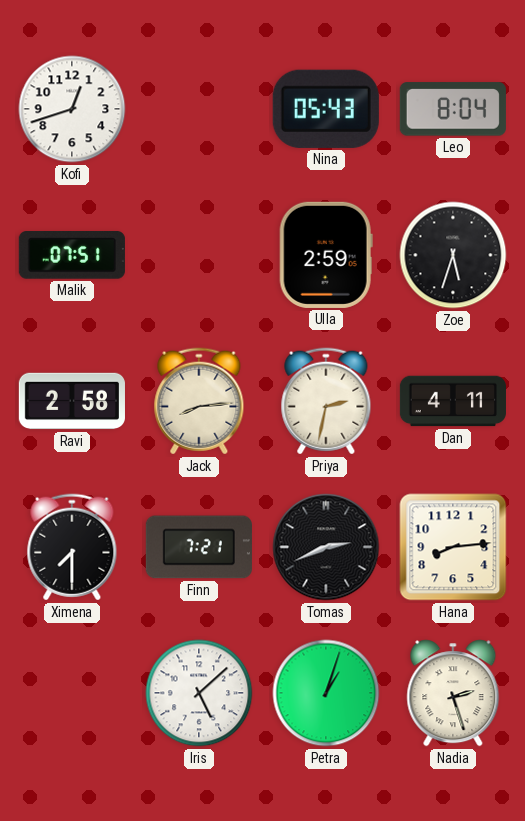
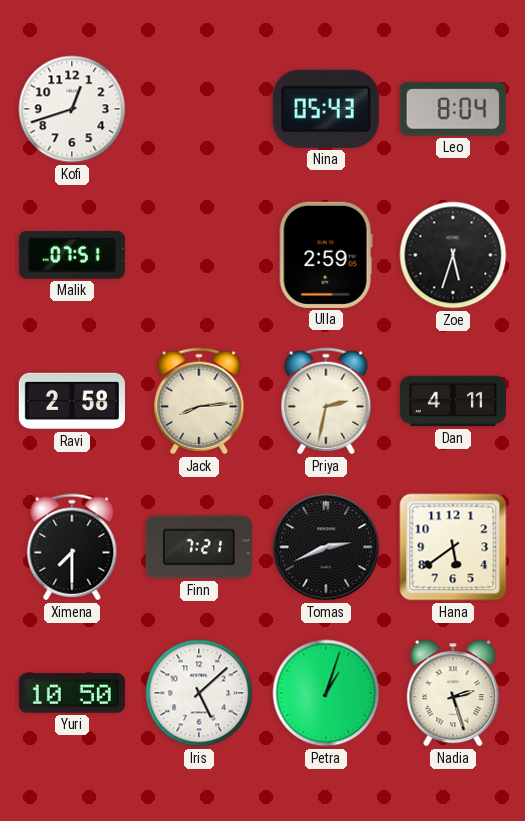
Hana: 8:14 -> 5:39
Yuri: none -> 10:50
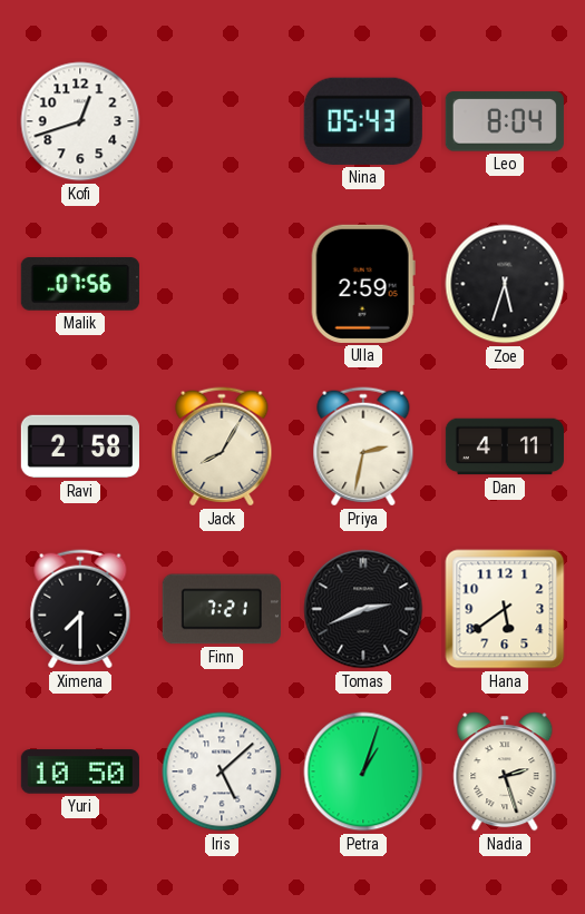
Malik: 07:51 -> 07:56
Jack: 8:14 -> 8:05
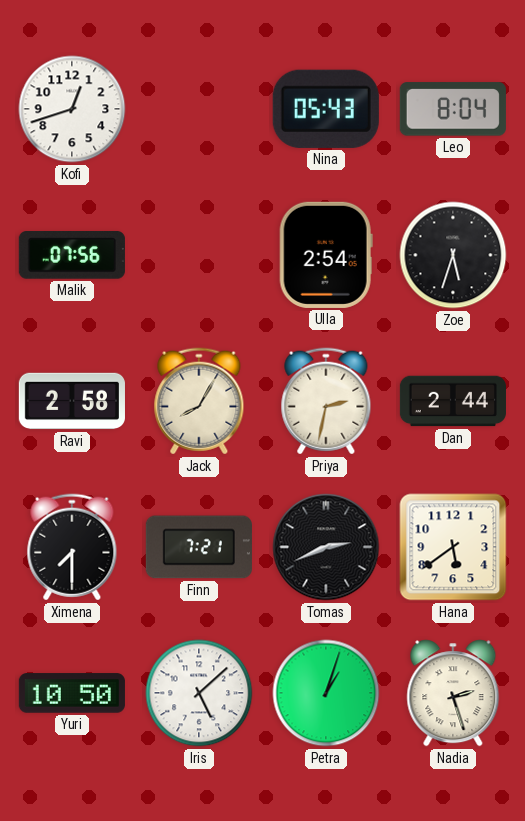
Ulla: 2:59 -> 2:54
Dan: 4:11 -> 2:44
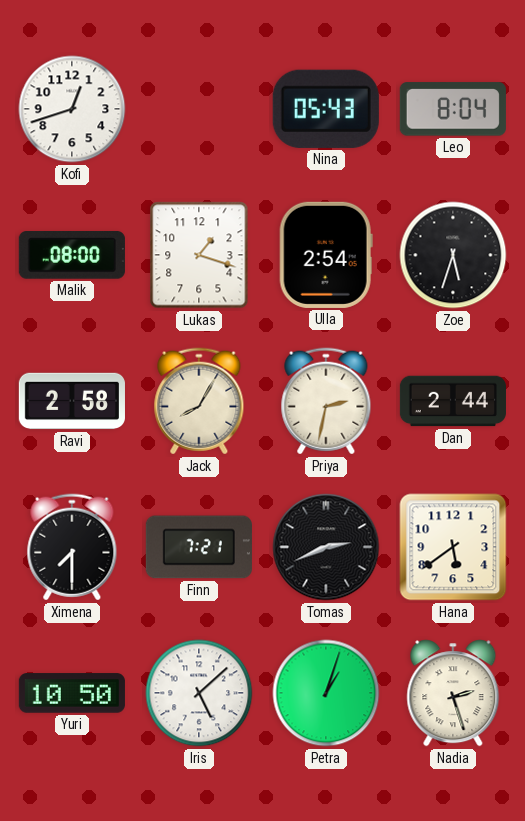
Malik: 07:56 -> 08:00
Lukas: none -> 1:18
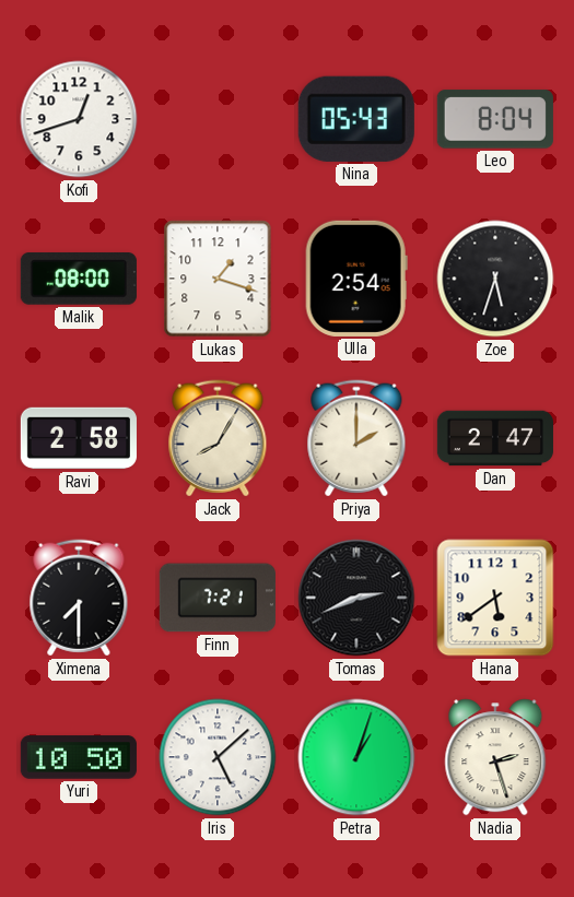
Priya: 2:32 -> 2:00
Dan: 2:44 -> 2:47
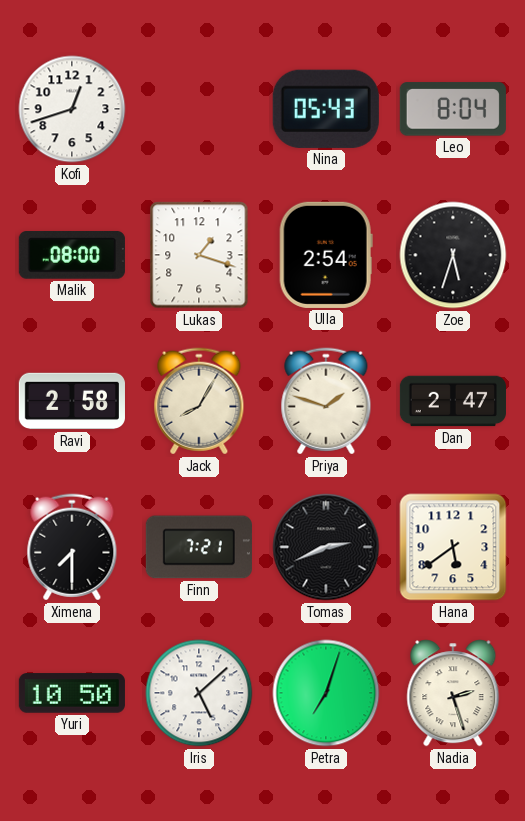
Priya: 2:00 -> 1:48
Petra: 1:03 -> 7:03
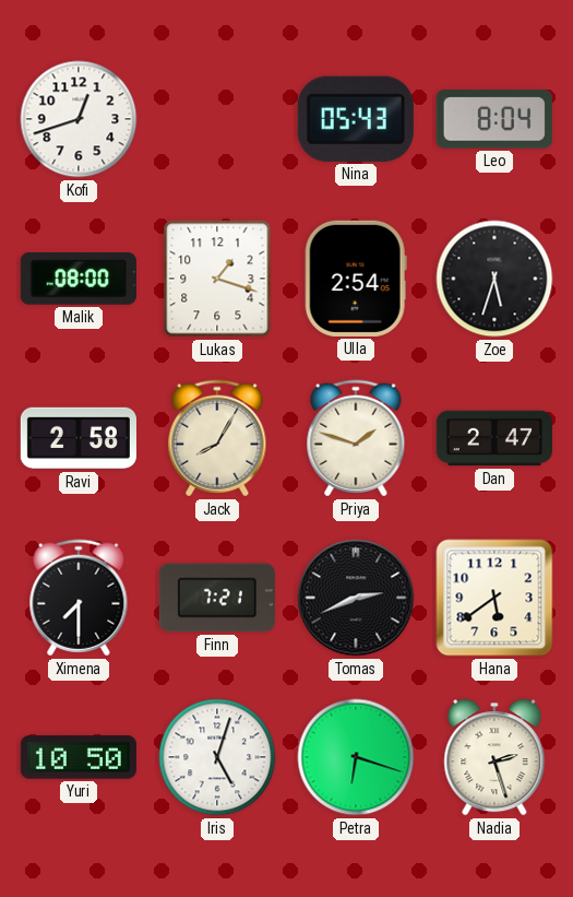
Iris: 5:08 -> 5:03
Petra: 7:03 -> 6:18
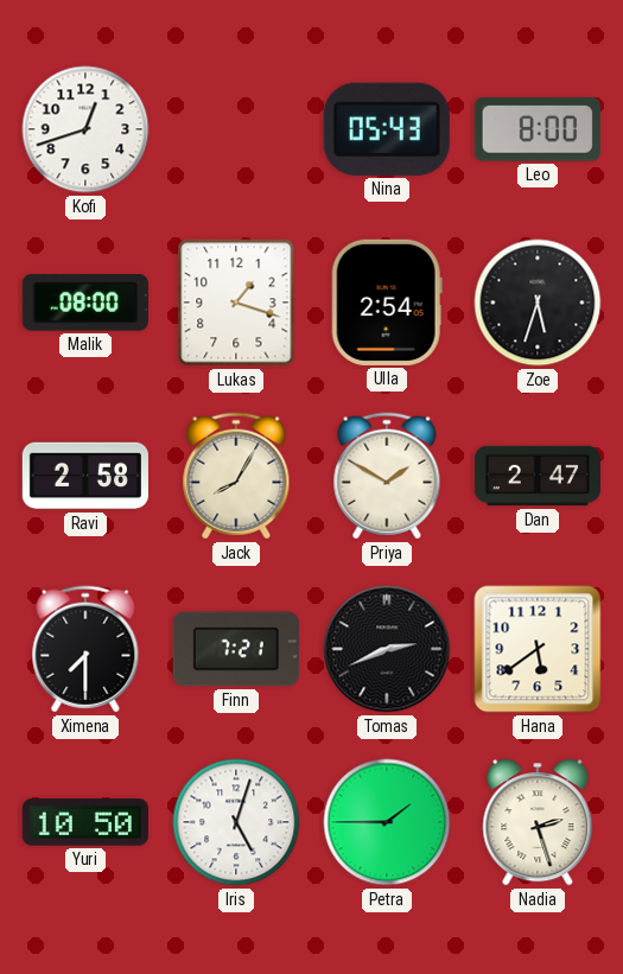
Leo: 8:04 -> 8:00
Priya: 1:48 -> 1:50
Petra: 6:18 -> 1:45
